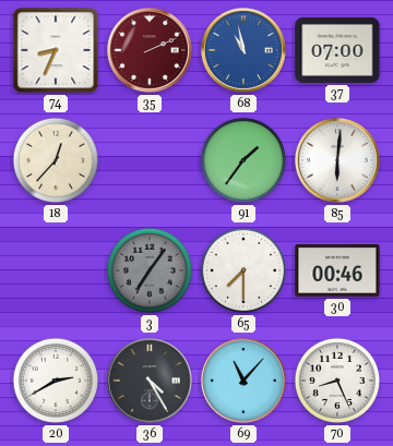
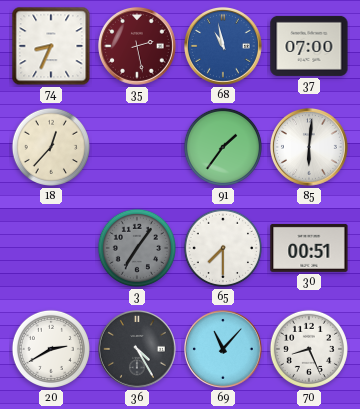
35: 2:11 -> 2:28
30: 00:46 -> 00:51
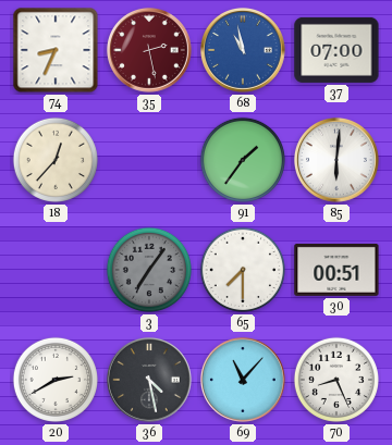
36: 4:25 -> 4:28
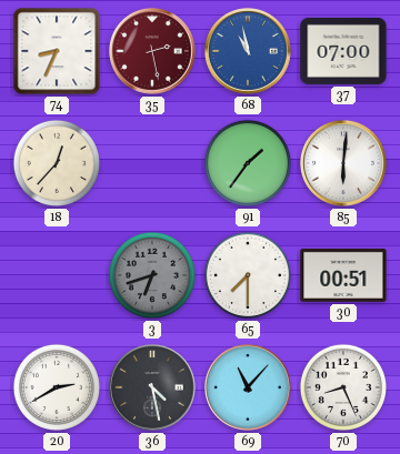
3: 7:06 -> 6:42
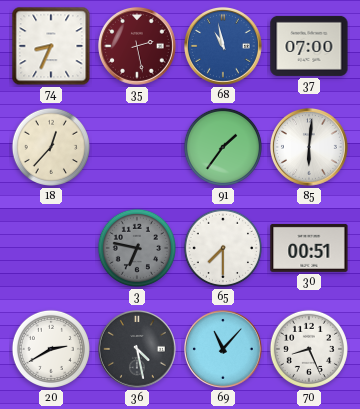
3: 6:42 -> 6:47
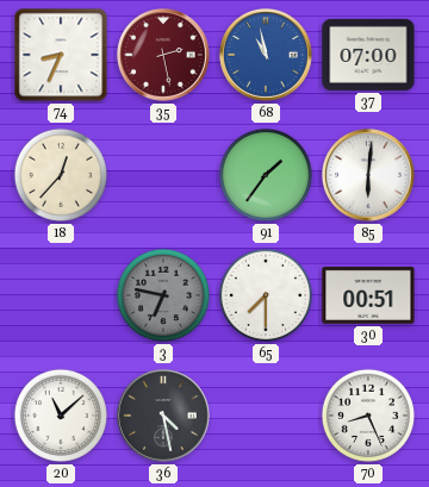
20: 2:40 -> 11:08
69: 11:07 -> none
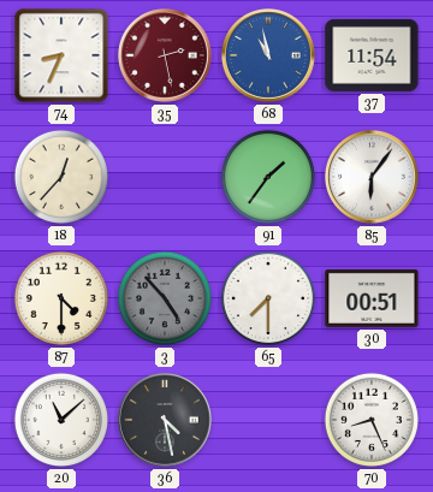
37: 07:00 -> 11:54
85: 6:01 -> 6:06
87: none -> 4:30
3: 6:47 -> 4:53
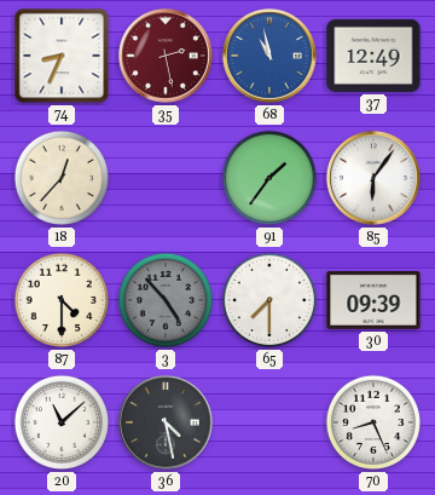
37: 11:54 -> 12:49
30: 00:51 -> 09:39
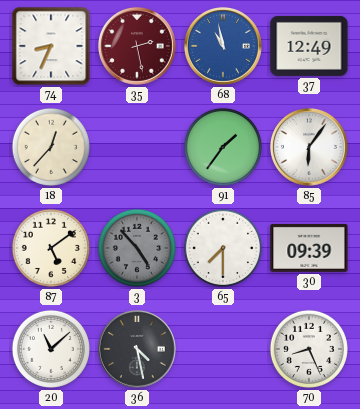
87: 4:30 -> 5:09
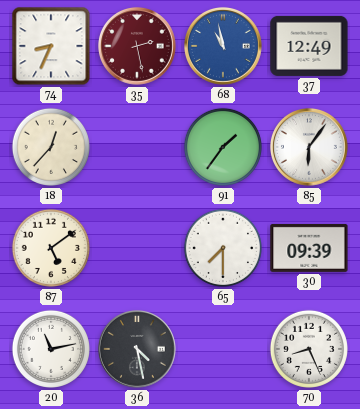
3: 4:53 -> none
20: 11:08 -> 11:13
